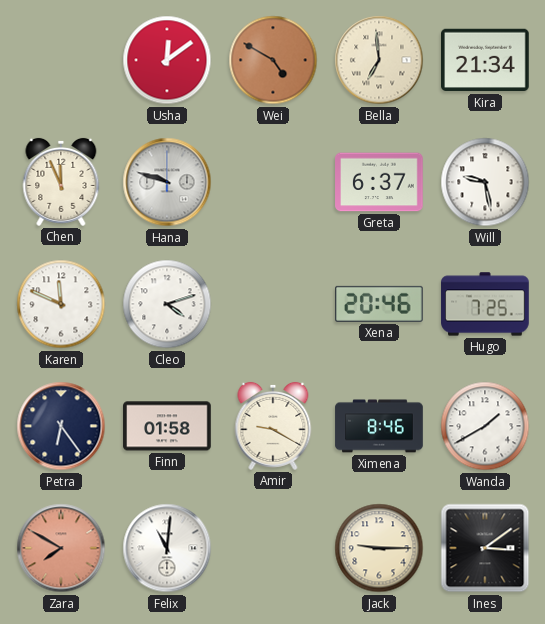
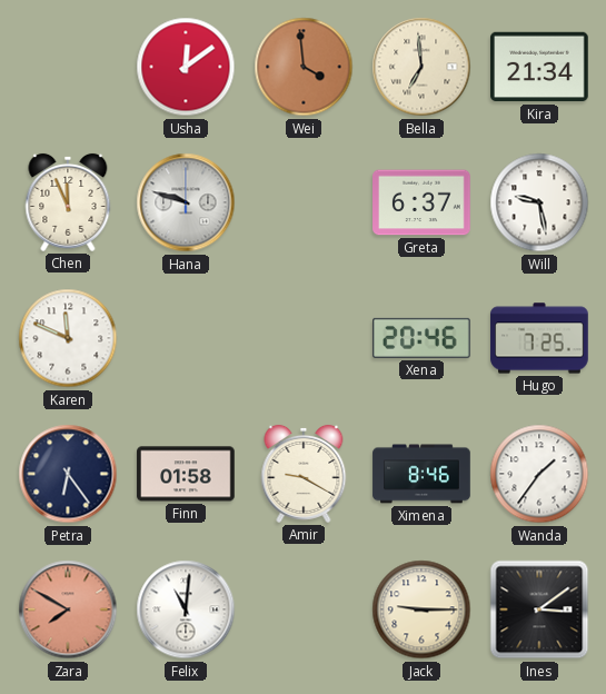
Wei: 4:50 -> 3:59
Cleo: 4:12 -> none
Wanda: 1:40 -> 1:36
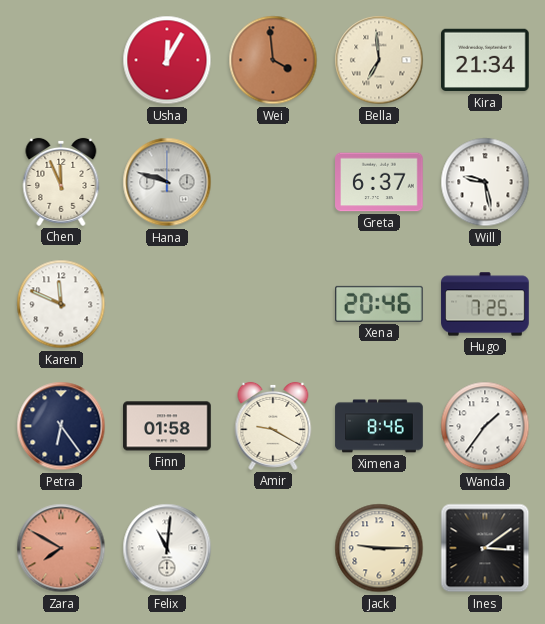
Usha: 12:09 -> 12:05
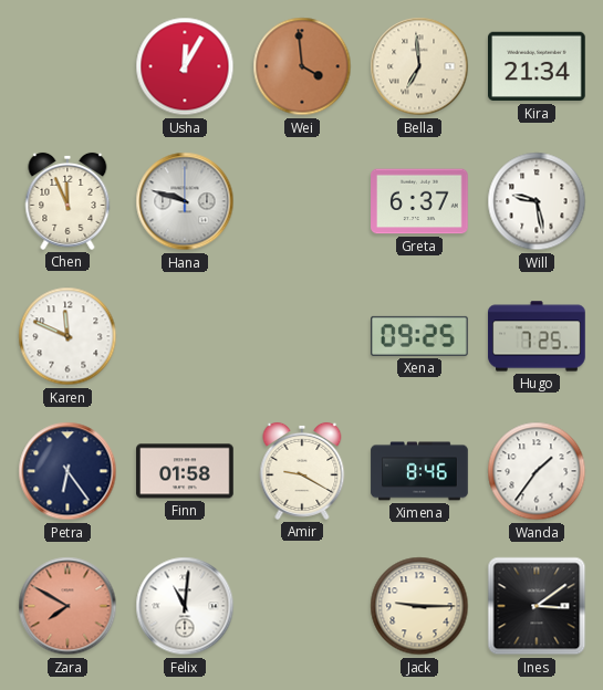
Xena: 20:46 -> 09:25
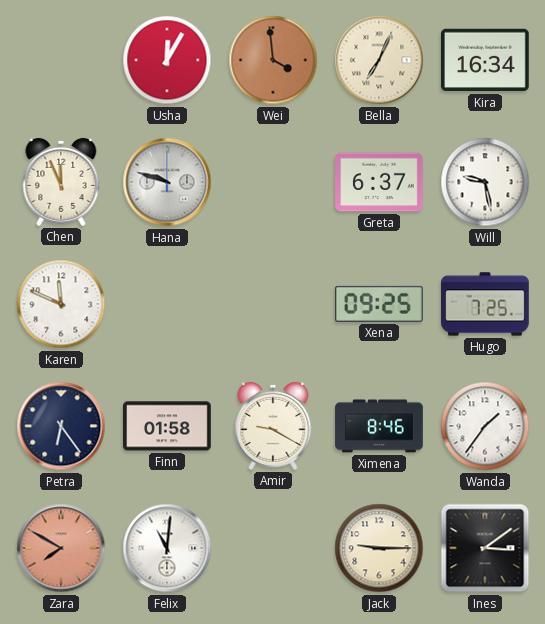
Bella: 6:59 -> 7:04
Kira: 21:34 -> 16:34
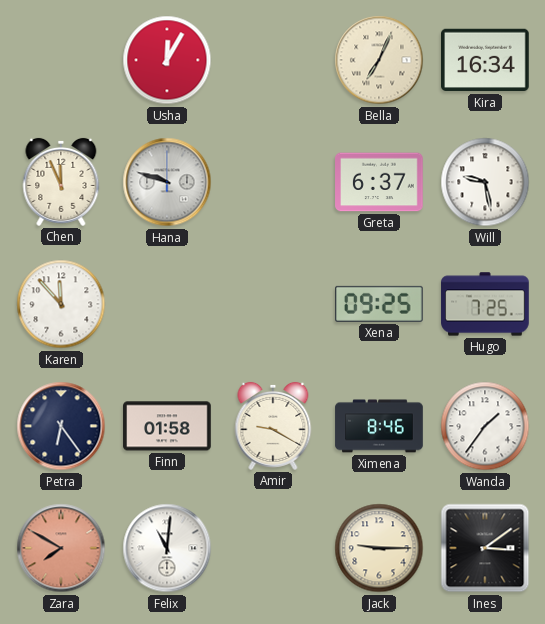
Wei: 3:59 -> none
Karen: 11:49 -> 11:53
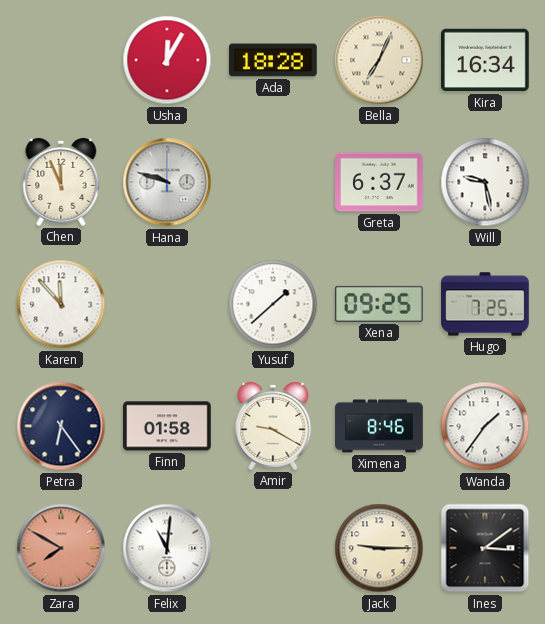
Ada: none -> 18:28
Yusuf: none -> 1:38
